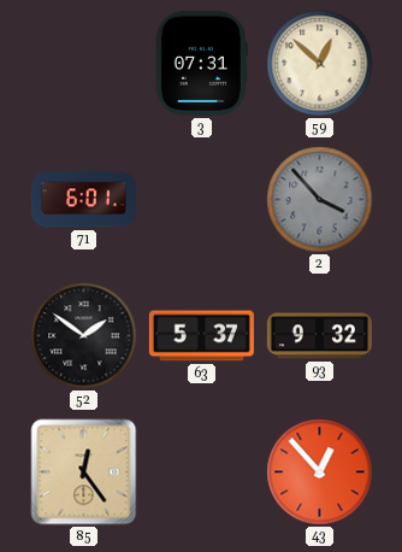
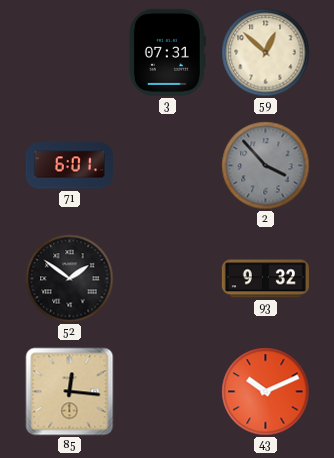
63: 5:37 -> none
85: 12:24 -> 12:16
43: 12:53 -> 10:11
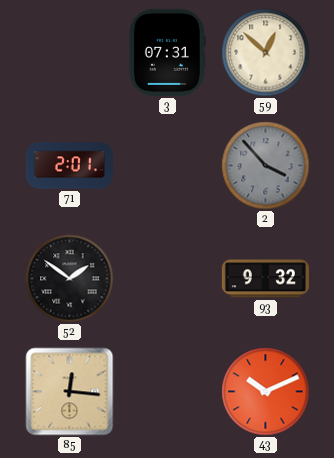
71: 6:01 -> 2:01
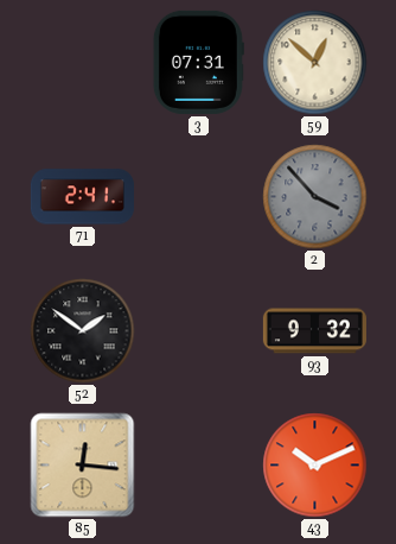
71: 2:01 -> 2:41
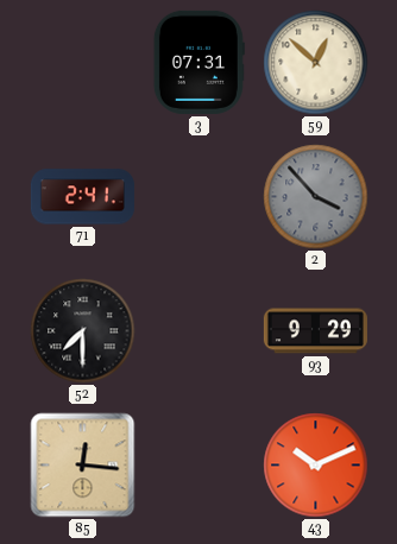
52: 1:51 -> 7:30
93: 9:32 -> 9:29
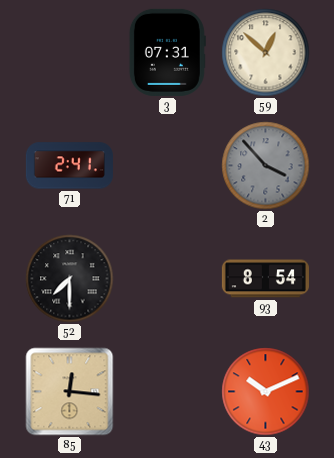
93: 9:29 -> 8:54
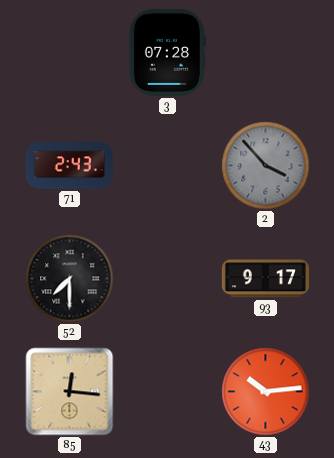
3: 07:31 -> 07:28
59: 12:52 -> none
71: 2:41 -> 2:43
93: 8:54 -> 9:17
43: 10:11 -> 10:14
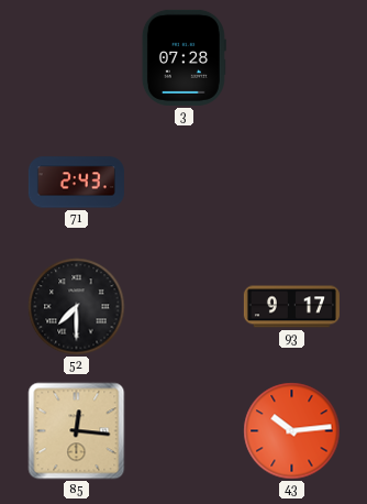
2: 3:53 -> none
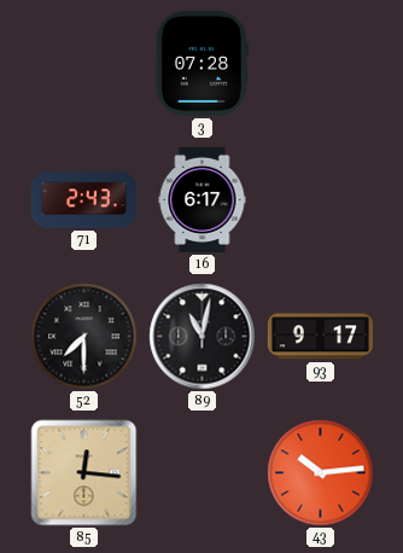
16: none -> 6:17
89: none -> 11:02
